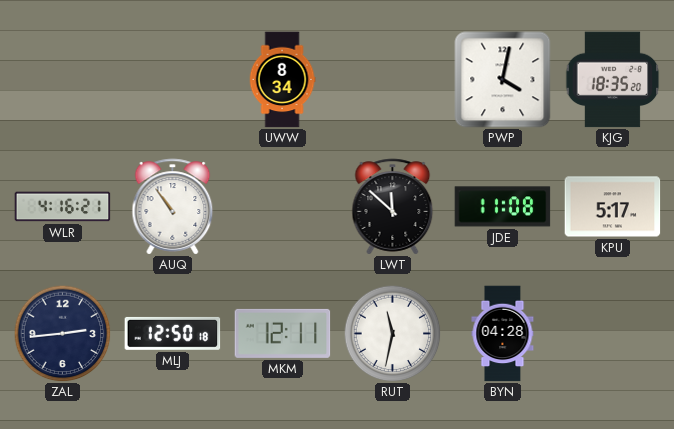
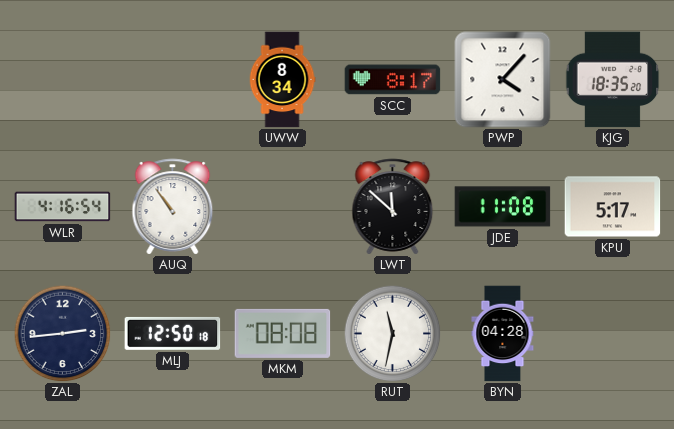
SCC: none -> 8:17
PWP: 4:02 -> 4:07
WLR: 4:16:21 -> 4:16:54
MKM: 12:11 -> 08:08
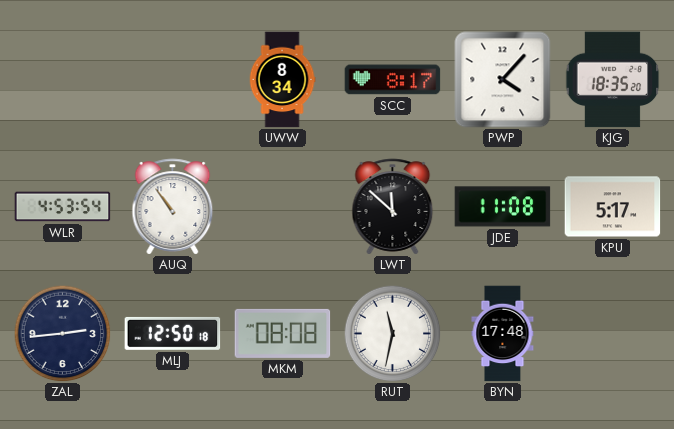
WLR: 4:16 -> 4:53
BYN: 04:28 -> 17:48
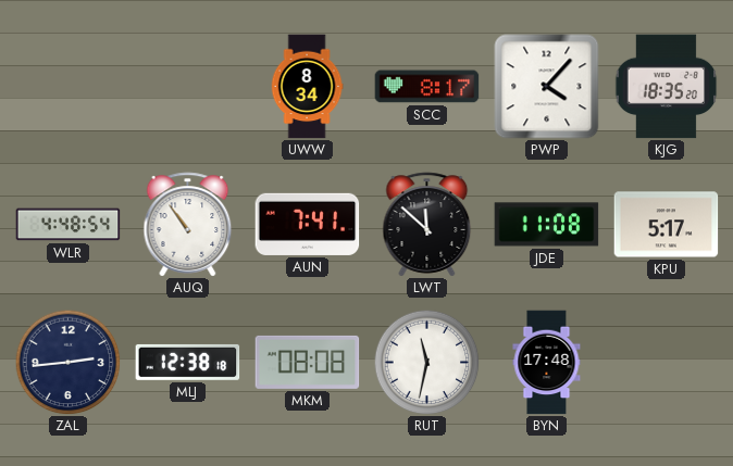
WLR: 4:53 -> 4:48
AUN: none -> 7:41
MLJ: 12:50 -> 12:38
